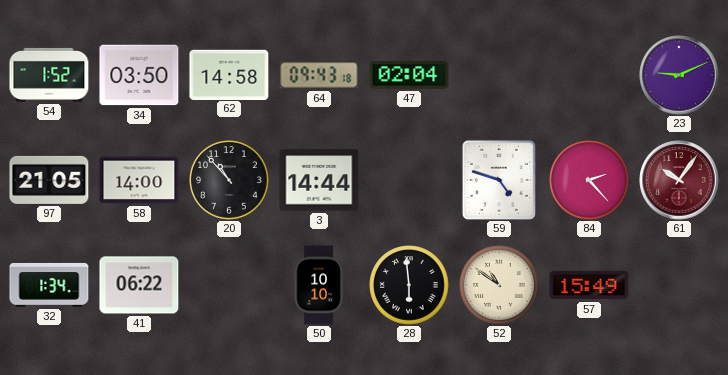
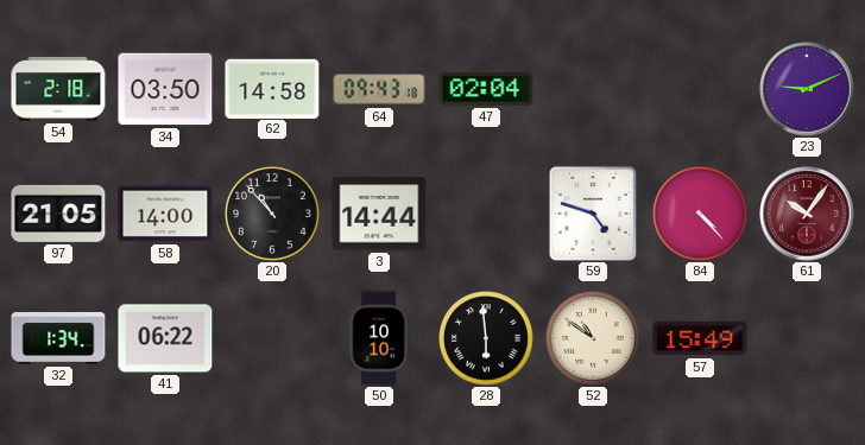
54: 1:52 -> 2:18
84: 2:23 -> 4:23
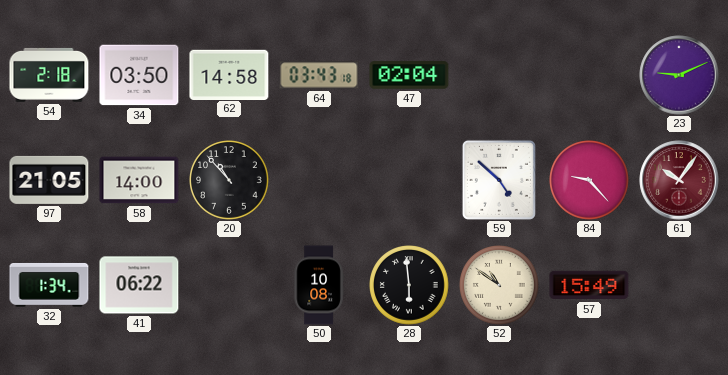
64: 09:43 -> 03:43
3: 14:44 -> none
59: 4:48 -> 4:52
84: 4:23 -> 9:23
50: 10:10 -> 10:08
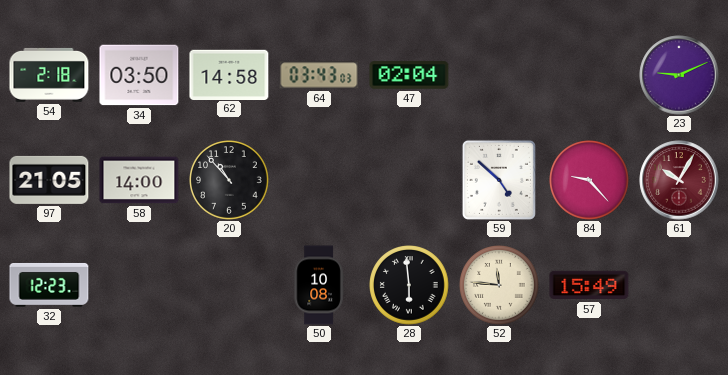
64: 03:43:18 -> 03:43:03
61: 10:06 -> 10:05
32: 1:34 -> 12:23
41: 06:22 -> none
52: 10:51 -> 11:46
